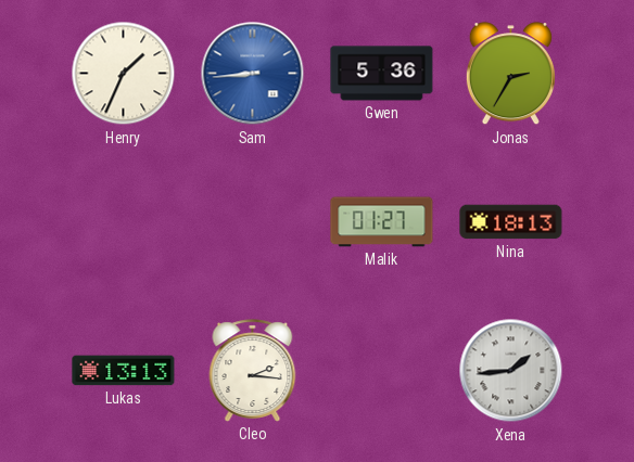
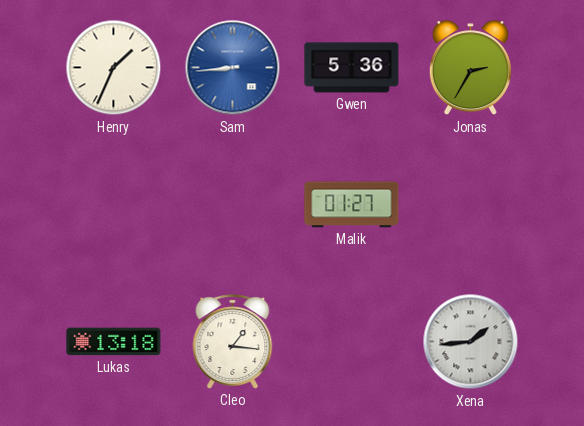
Nina: 18:13 -> none
Lukas: 13:13 -> 13:18
Cleo: 2:16 -> 1:16
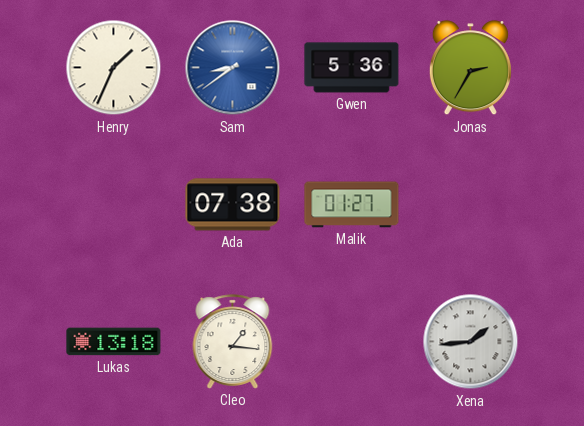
Sam: 8:44 -> 8:39
Ada: none -> 07:38
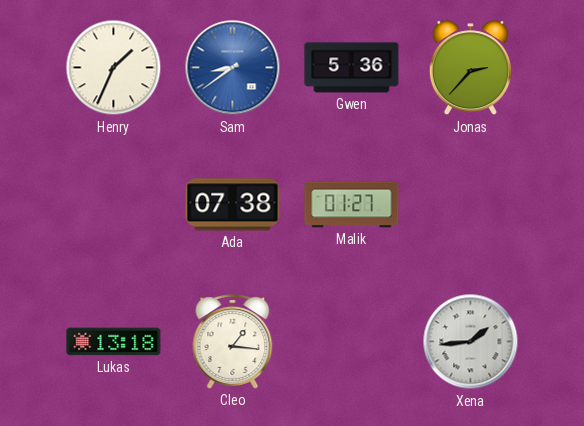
Jonas: 2:35 -> 2:37
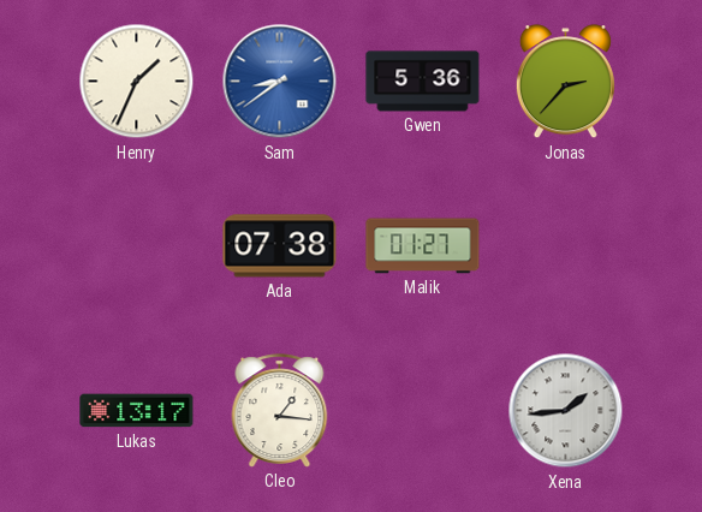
Lukas: 13:18 -> 13:17
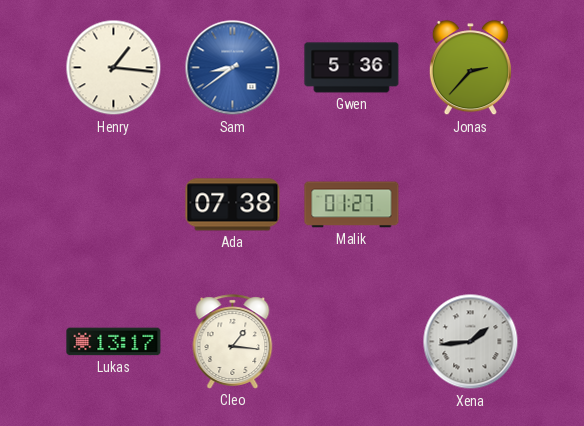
Henry: 1:34 -> 1:16
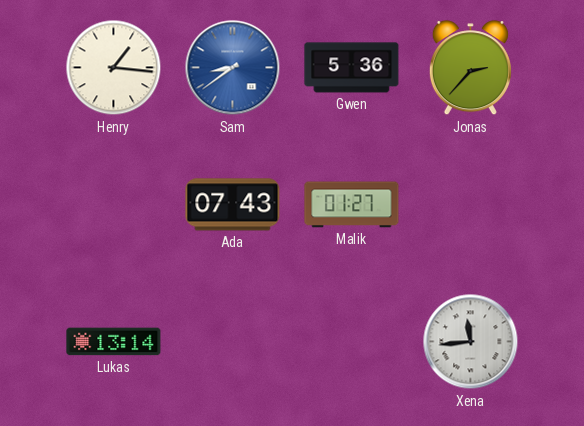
Ada: 07:38 -> 07:43
Lukas: 13:17 -> 13:14
Cleo: 1:16 -> none
Xena: 1:44 -> 11:44
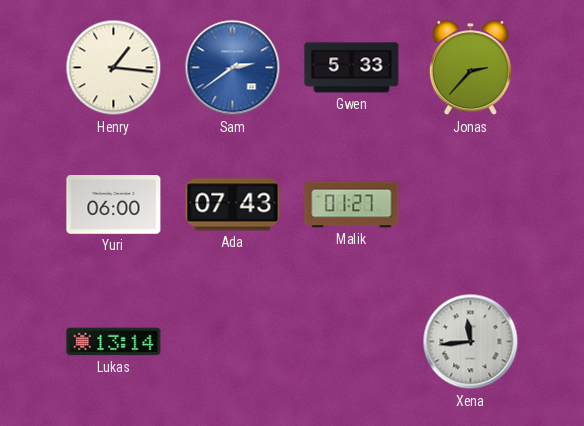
Sam: 8:39 -> 2:39
Gwen: 5:36 -> 5:33
Yuri: none -> 06:00
